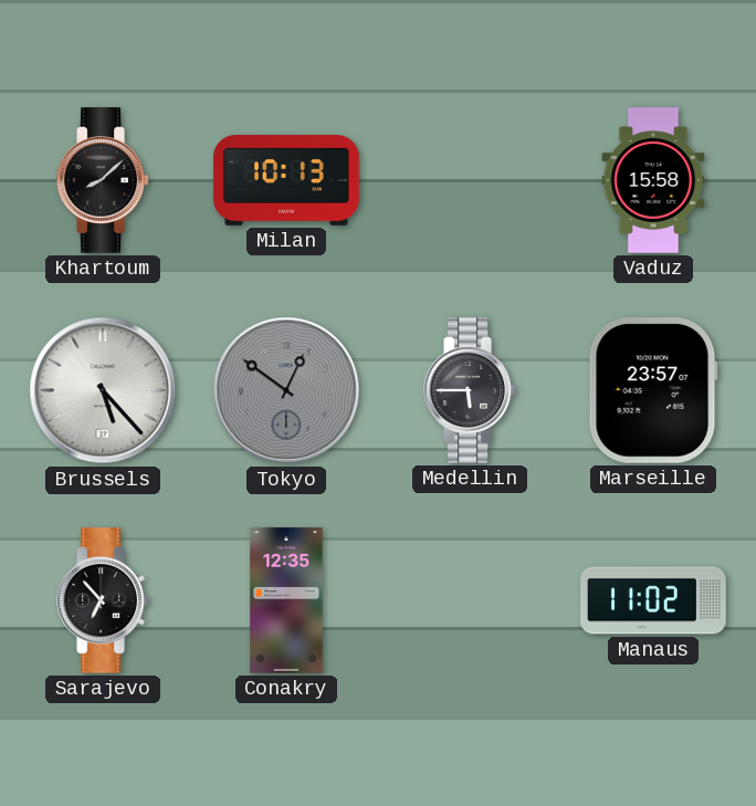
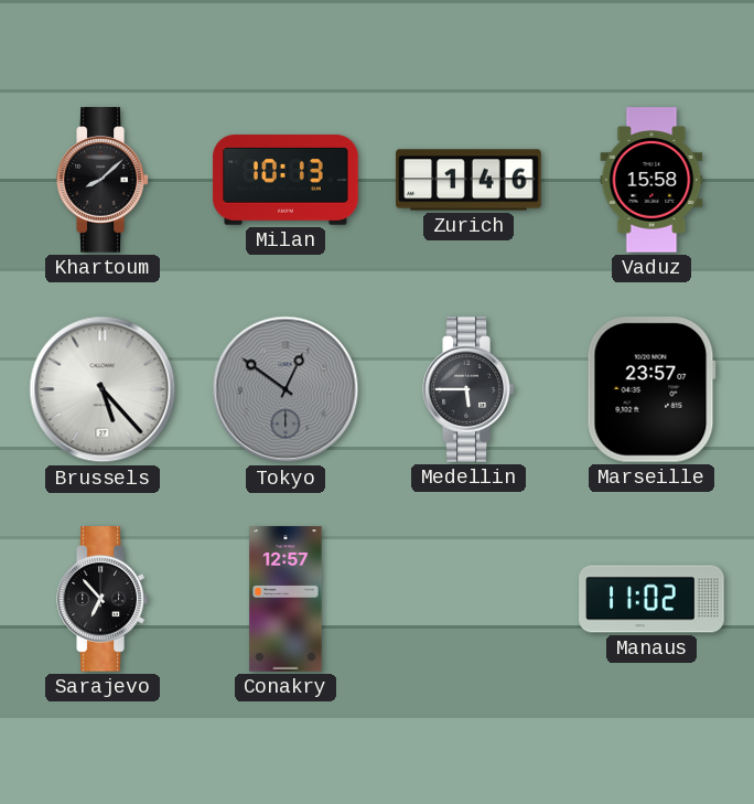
Zurich: none -> 1:46
Conakry: 12:35 -> 12:57
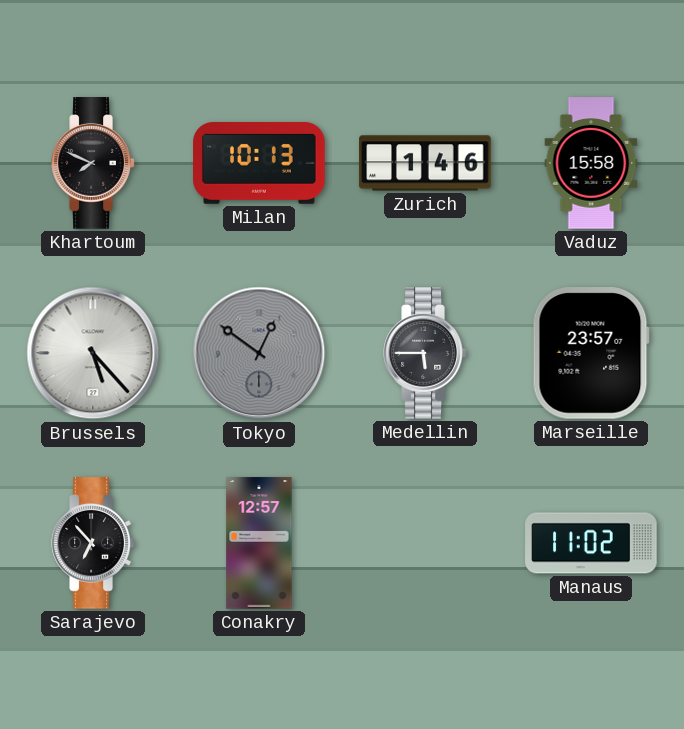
Khartoum: 8:08 -> 7:49
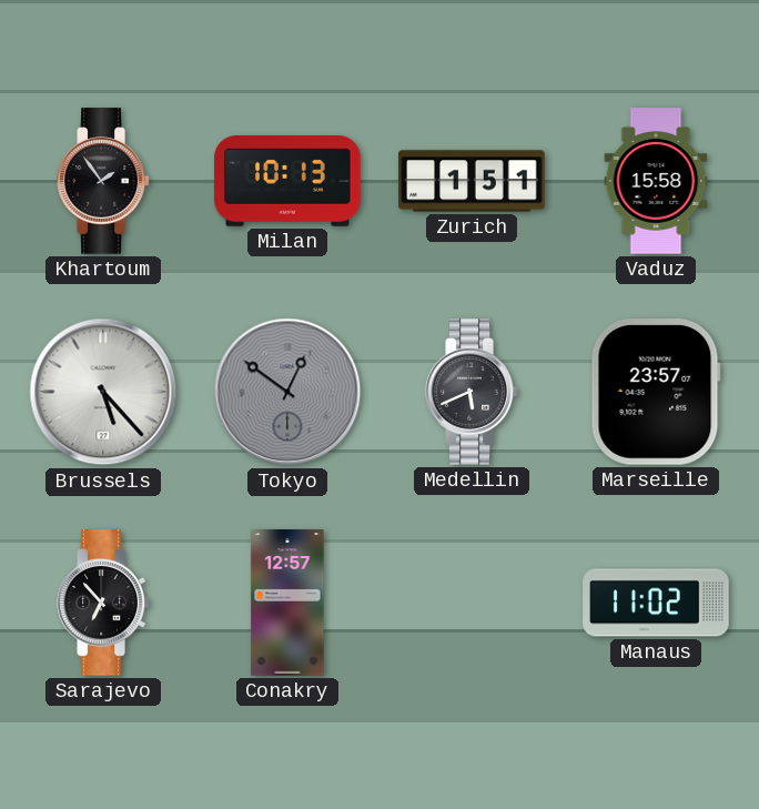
Khartoum: 7:49 -> 1:54
Zurich: 1:46 -> 1:51
Medellin: 5:45 -> 5:41
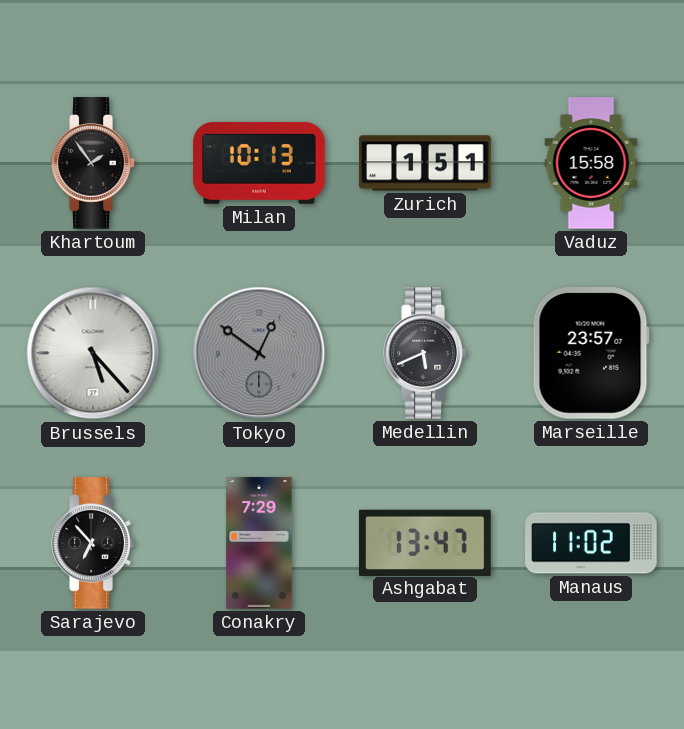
Conakry: 12:57 -> 7:29
Ashgabat: none -> 13:47
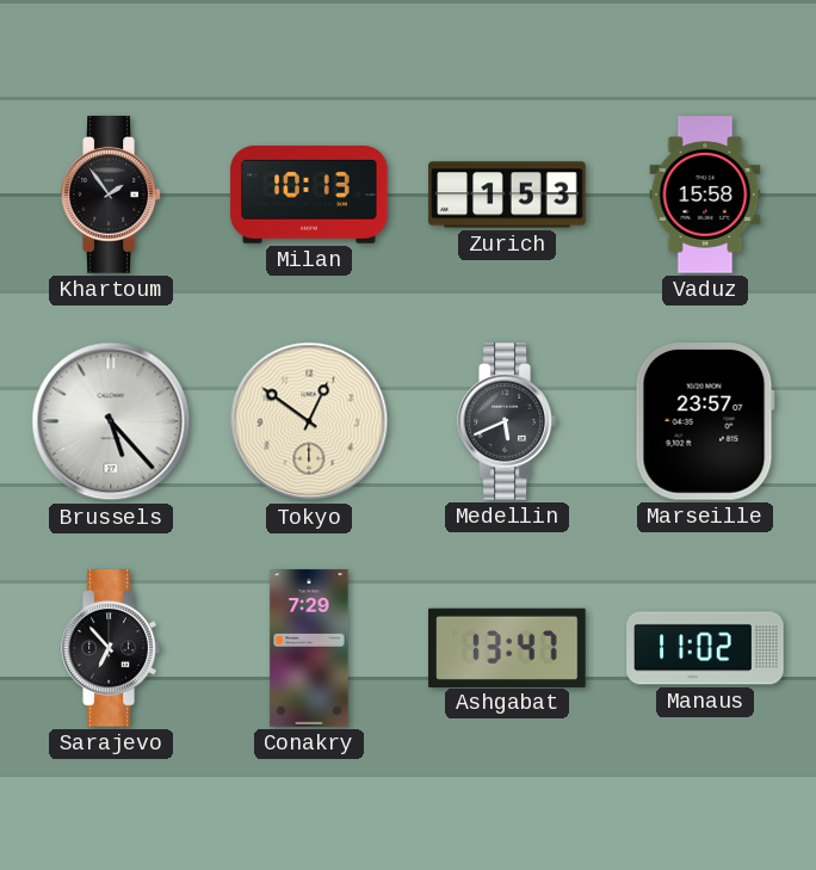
Zurich: 1:51 -> 1:53
Tokyo dial: grey -> cream
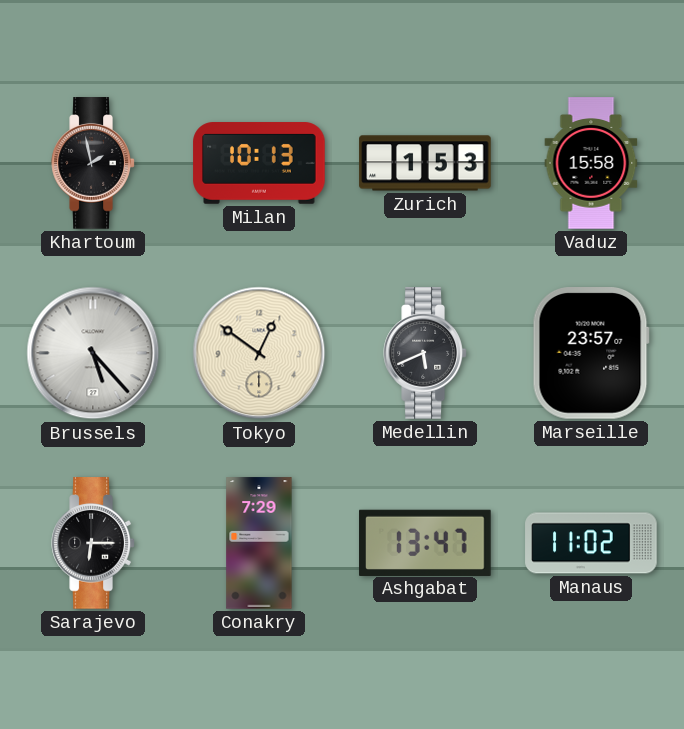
Khartoum: 1:54 -> 1:58
Sarajevo: 6:53 -> 6:15
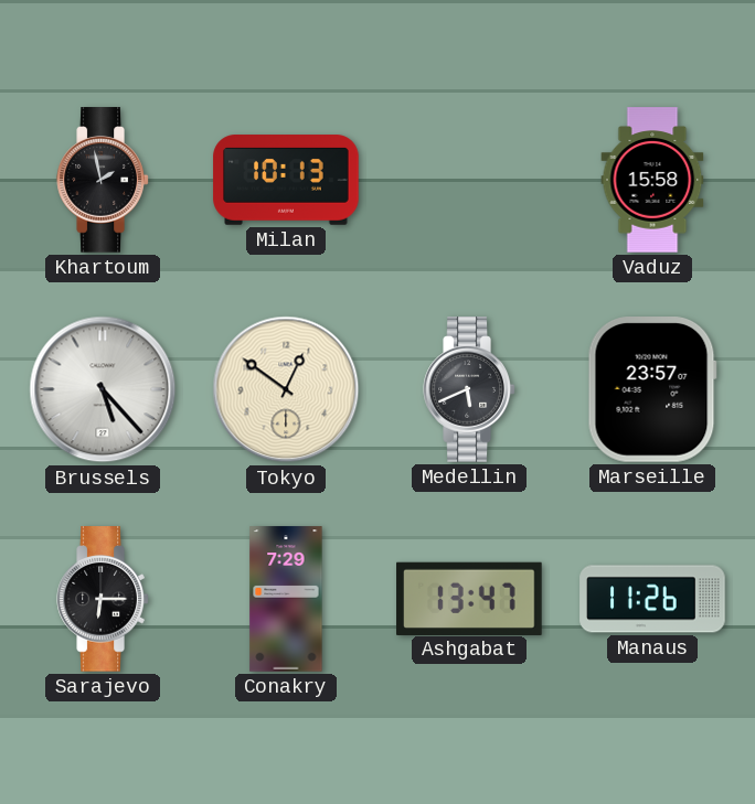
Zurich: 1:53 -> none
Manaus: 11:02 -> 11:26
